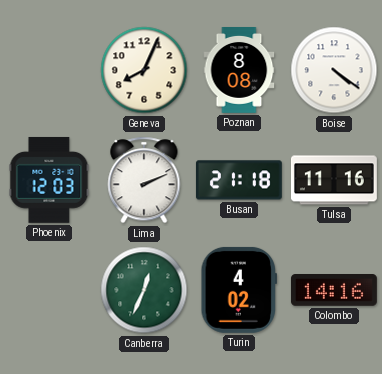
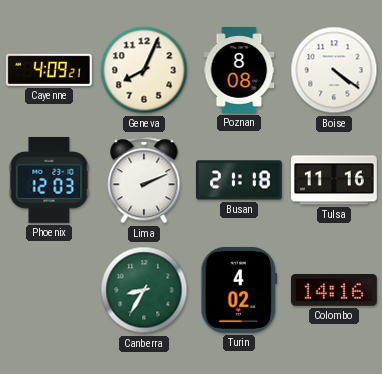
Cayenne: none -> 4:09
Canberra: 12:34 -> 8:35
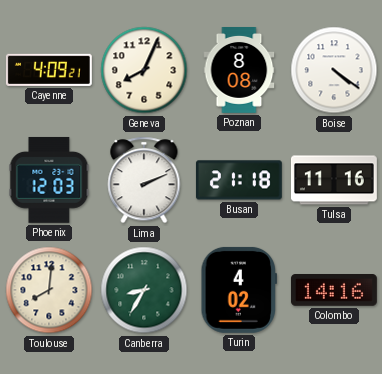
Toulouse: none -> 8:01
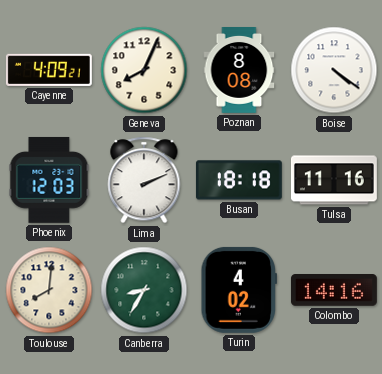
Busan: 21:18 -> 18:18
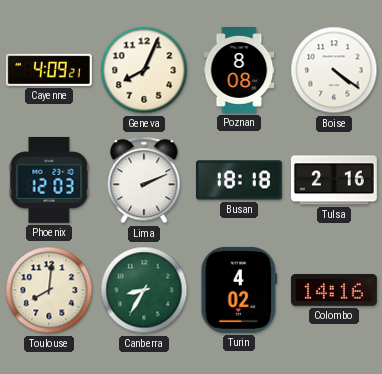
Tulsa: 11:16 -> 2:16
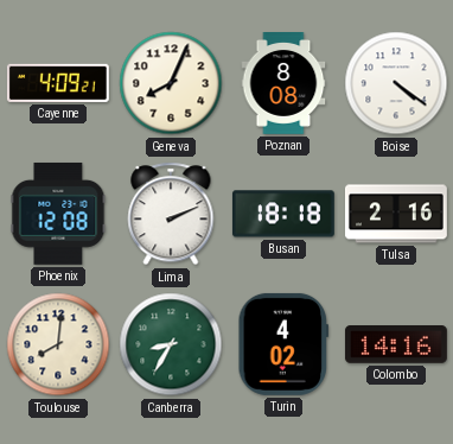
Phoenix: 12:03 -> 12:08
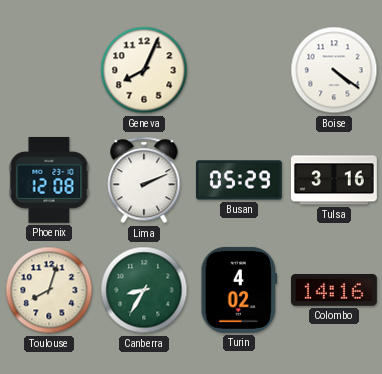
Cayenne: 4:09 -> none
Poznan: 8:08 -> none
Busan: 18:18 -> 05:29
Tulsa: 2:16 -> 3:16
Toulouse: 8:01 -> 8:03
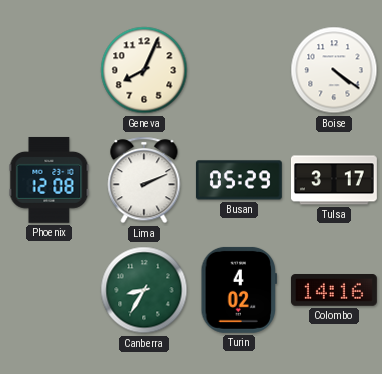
Tulsa: 3:16 -> 3:17
Toulouse: 8:03 -> none
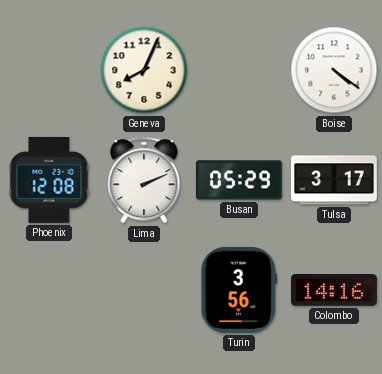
Canberra: 8:35 -> none
Turin: 4:02 -> 3:56
